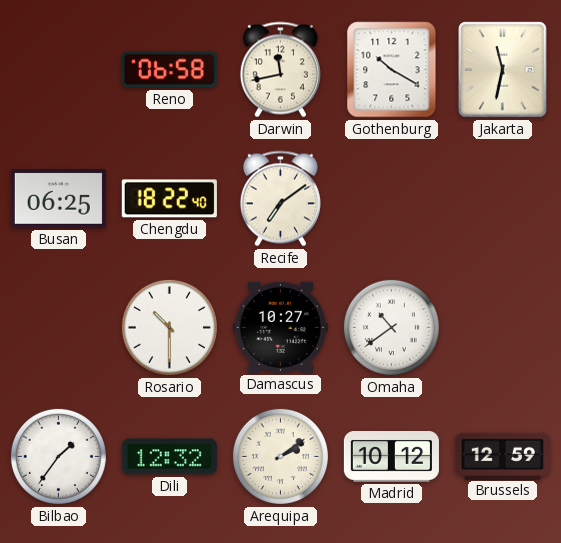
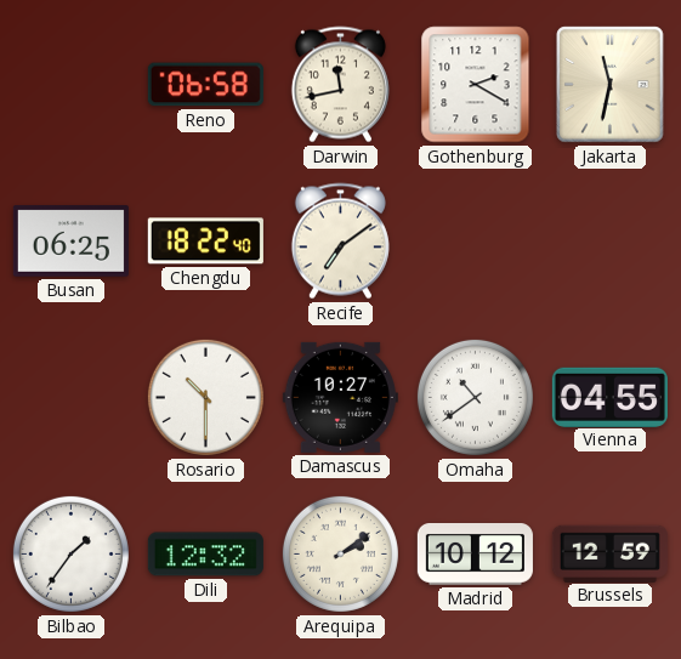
Gothenburg: 10:20 -> 2:20
Vienna: none -> 04:55
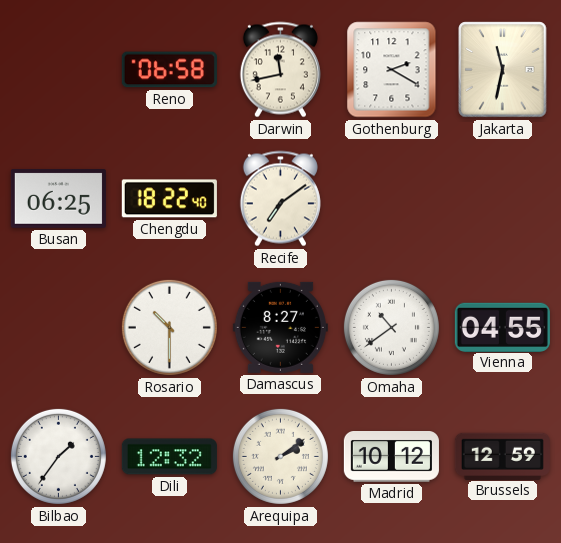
Damascus: 10:27 -> 8:27
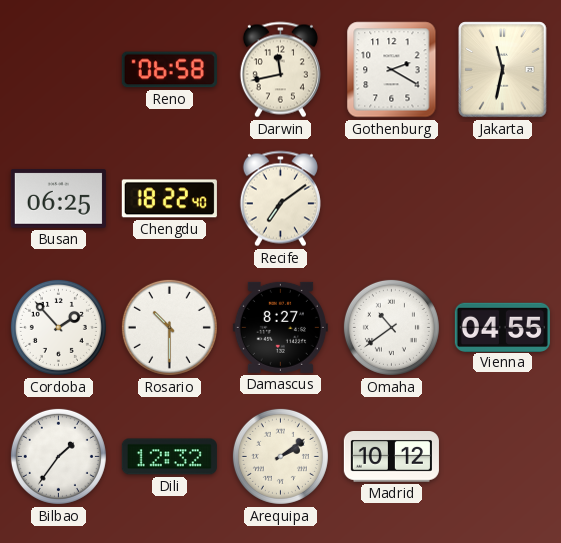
Cordoba: none -> 1:53
Brussels: 12:59 -> none
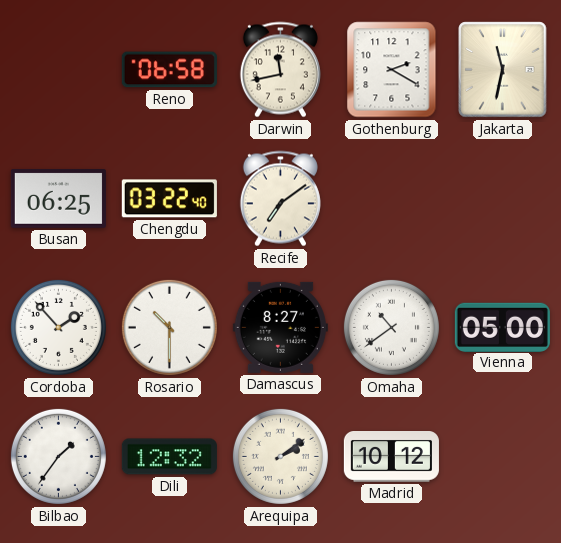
Chengdu: 18:22 -> 03:22
Vienna: 04:55 -> 05:00
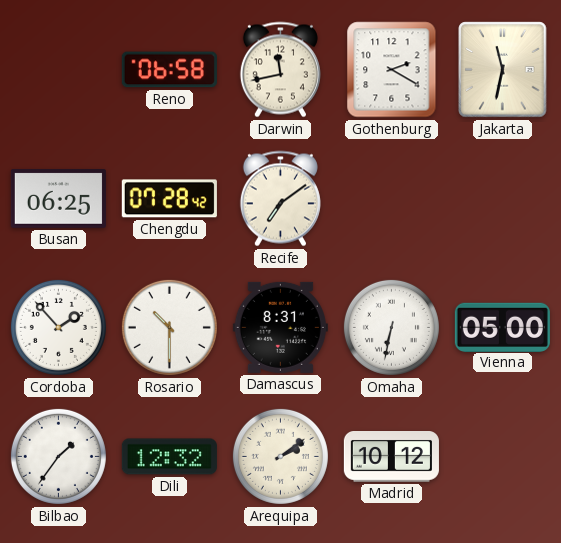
Chengdu: 03:22 -> 07:28
Damascus: 8:27 -> 8:31
Omaha: 10:39 -> 6:32
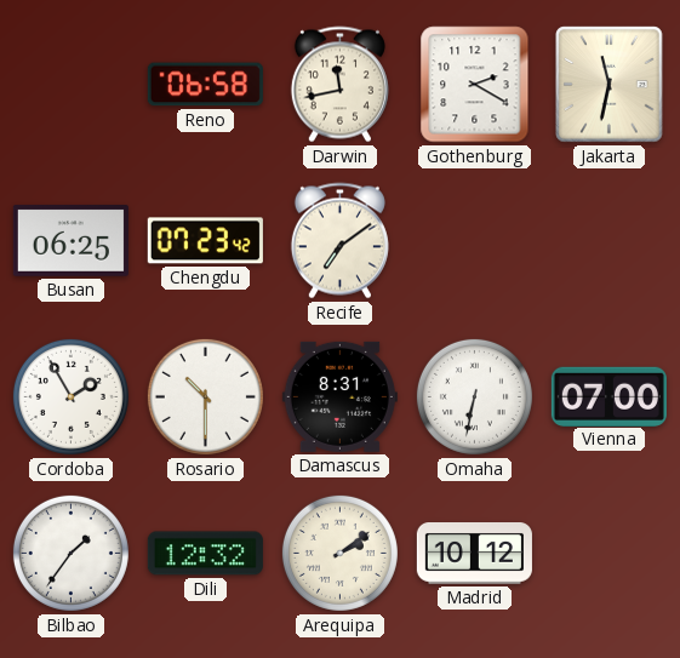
Chengdu: 07:28 -> 07:23
Cordoba: 1:53 -> 1:55
Vienna: 05:00 -> 07:00
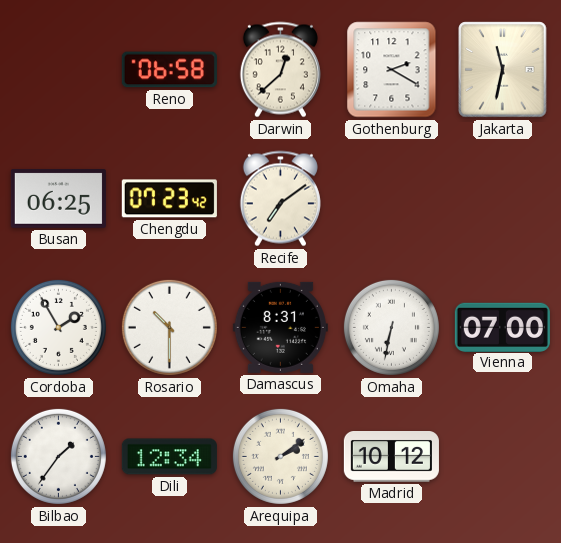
Darwin: 11:43 -> 12:38
Dili: 12:32 -> 12:34
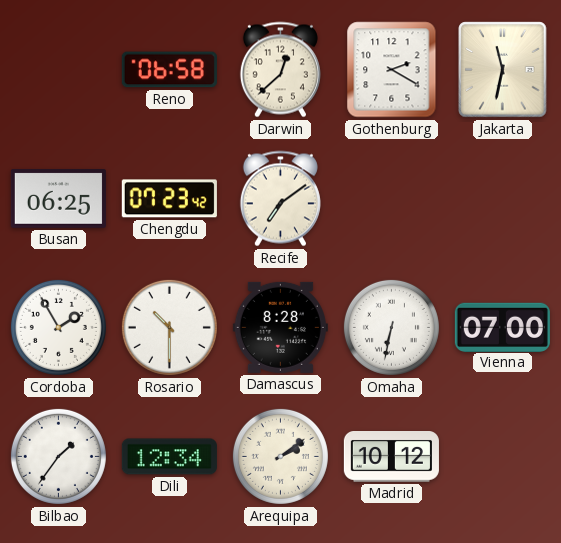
Damascus: 8:31 -> 8:28
